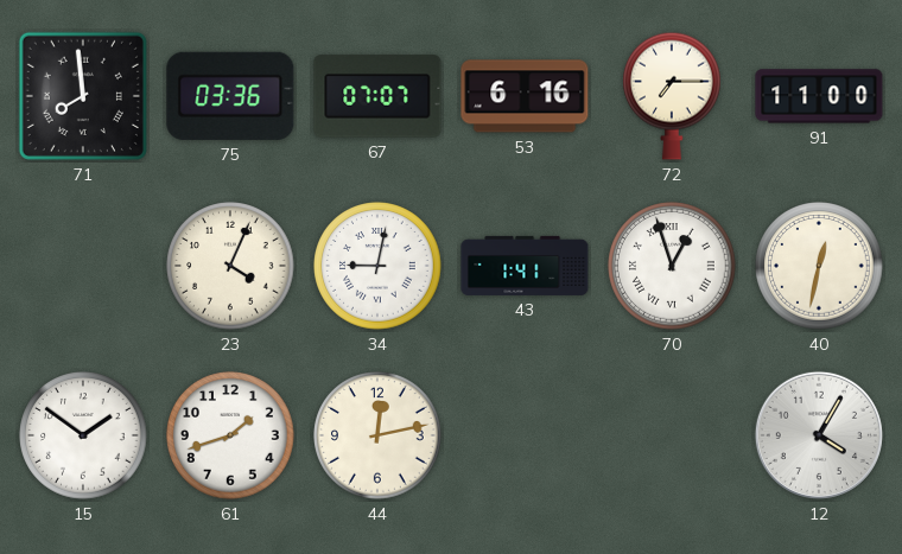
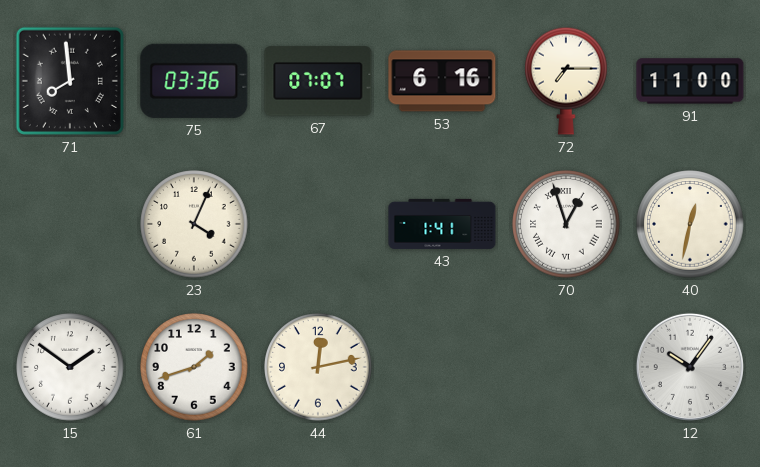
34: 9:02 -> none
12: 4:05 -> 10:06
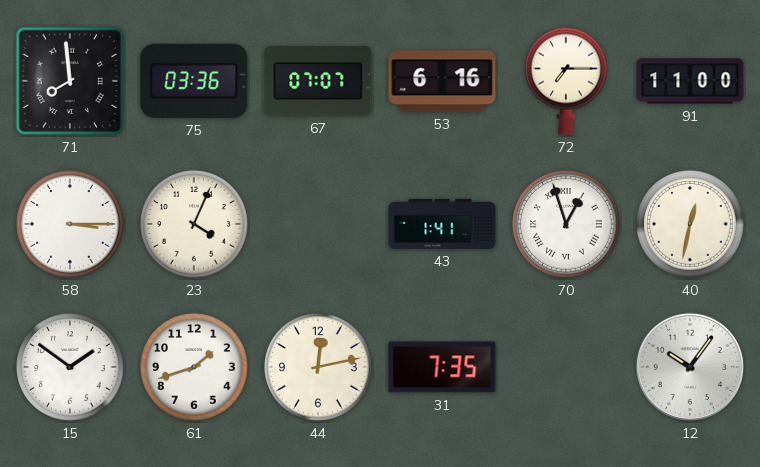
58: none -> 3:15
31: none -> 7:35
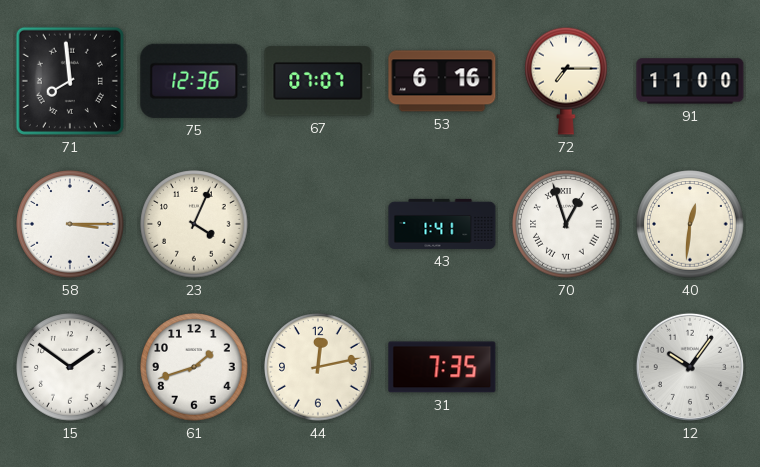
75: 03:36 -> 12:36
40: 12:32 -> 12:31
